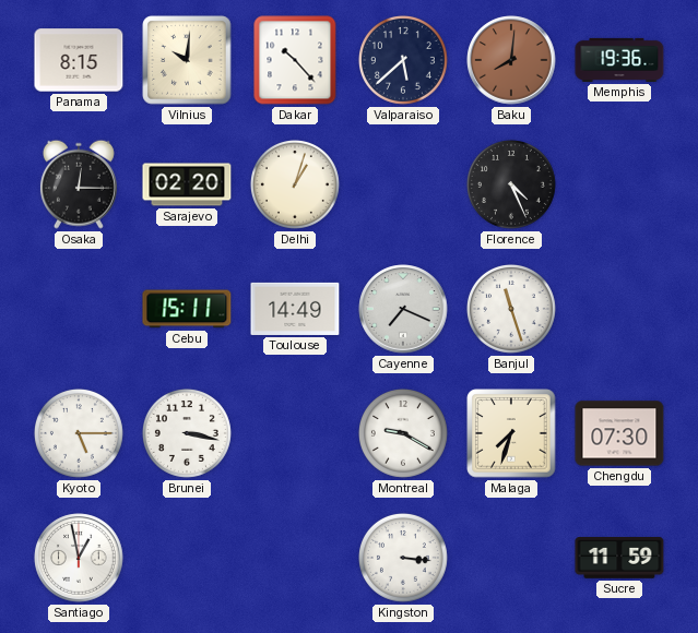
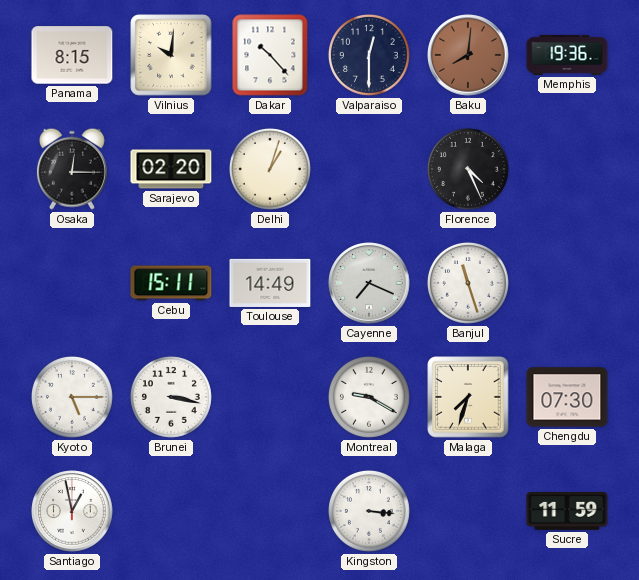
Valparaiso: 5:38 -> 12:30
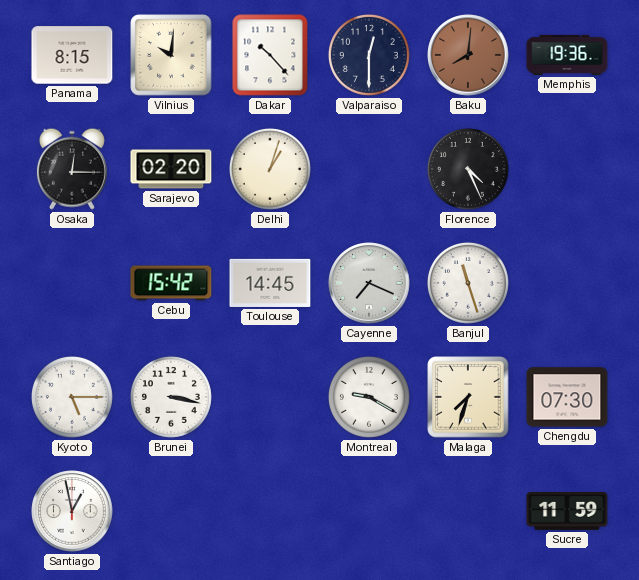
Cebu: 15:11 -> 15:42
Toulouse: 14:49 -> 14:45
Kingston: 3:16 -> none
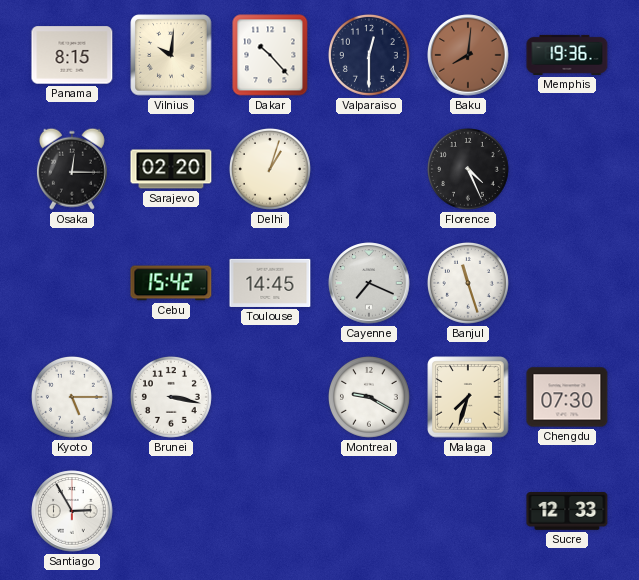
Santiago: 12:58 -> 2:55
Sucre: 11:59 -> 12:33
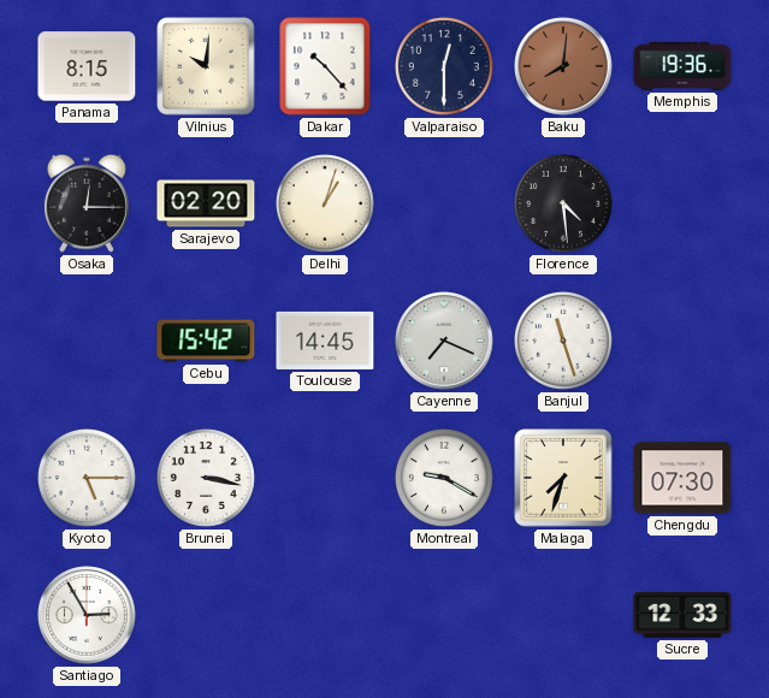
Florence: 4:26 -> 4:29
